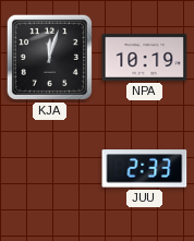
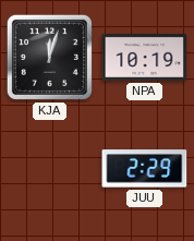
JUU: 2:33 -> 2:29
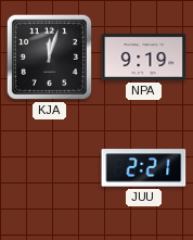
NPA: 10:19 -> 9:19
JUU: 2:29 -> 2:21
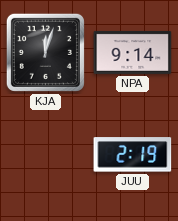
NPA: 9:19 -> 9:14
JUU: 2:21 -> 2:19
